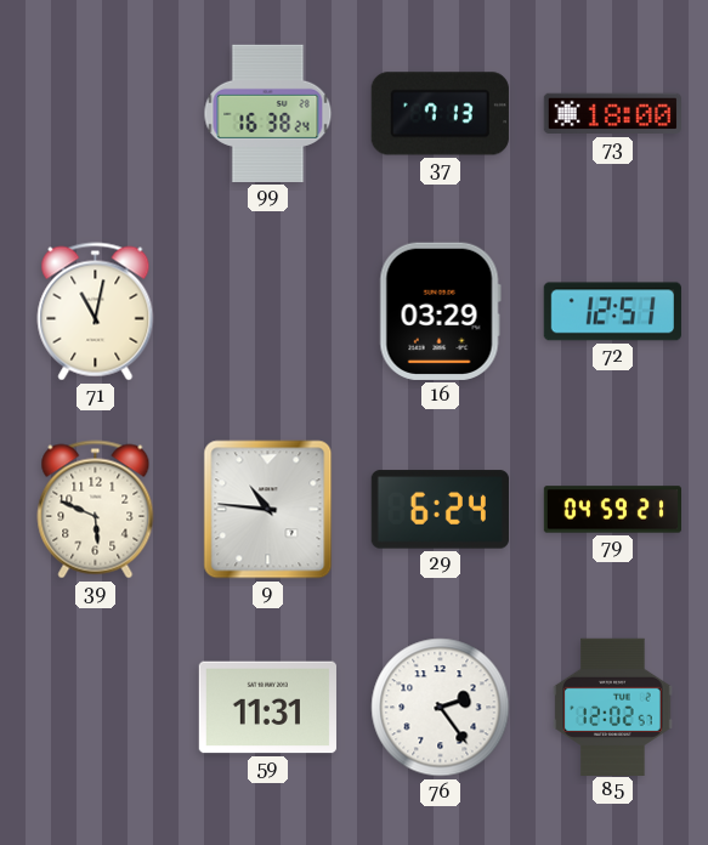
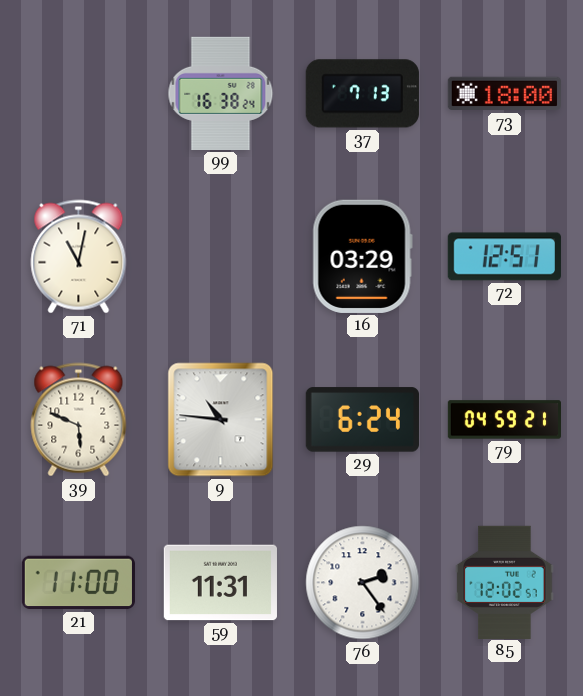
21: none -> 11:00
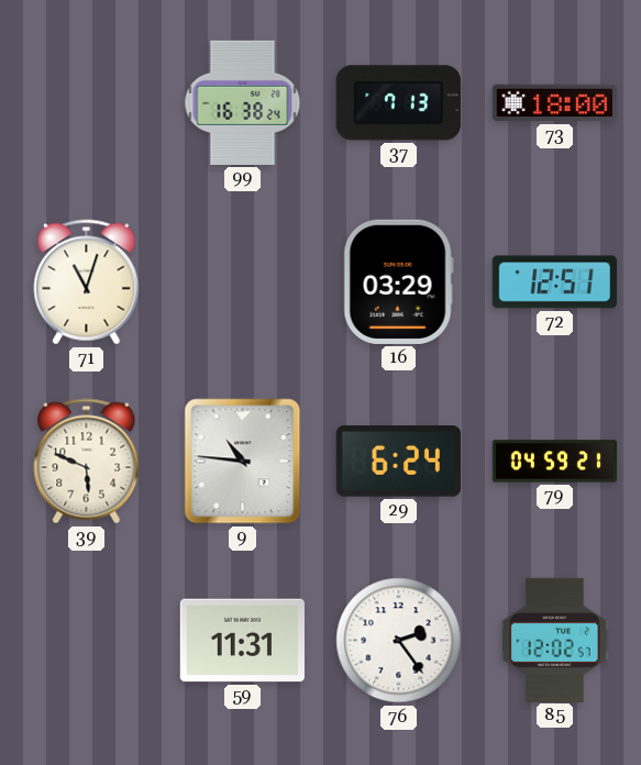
71: 11:02 -> 11:03
21: 11:00 -> none
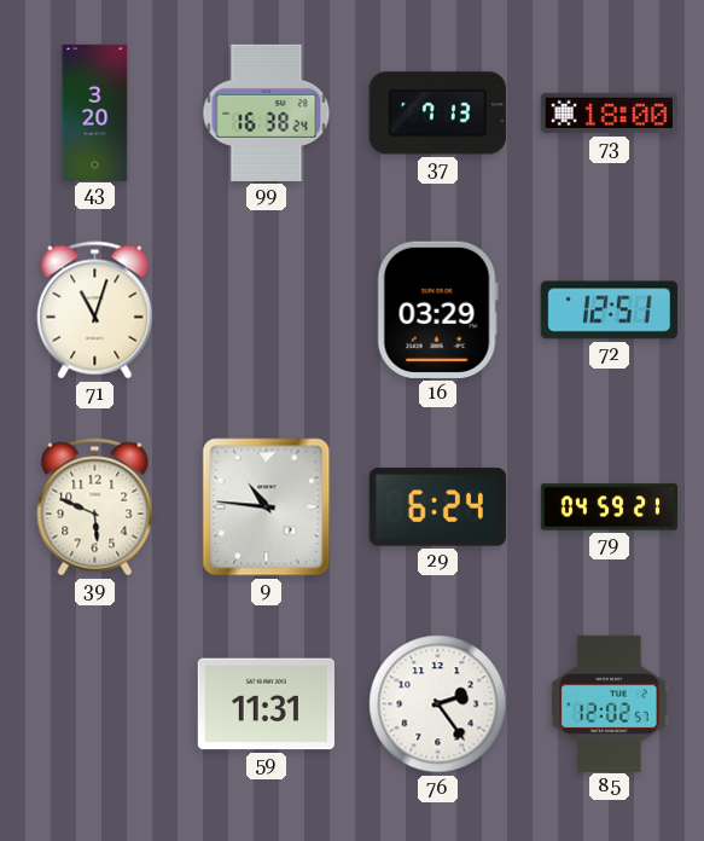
43: none -> 3:20
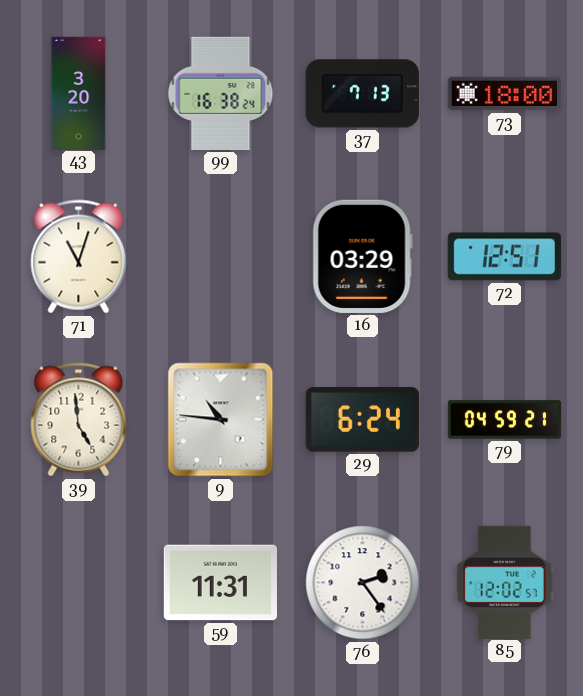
39: 5:49 -> 4:59
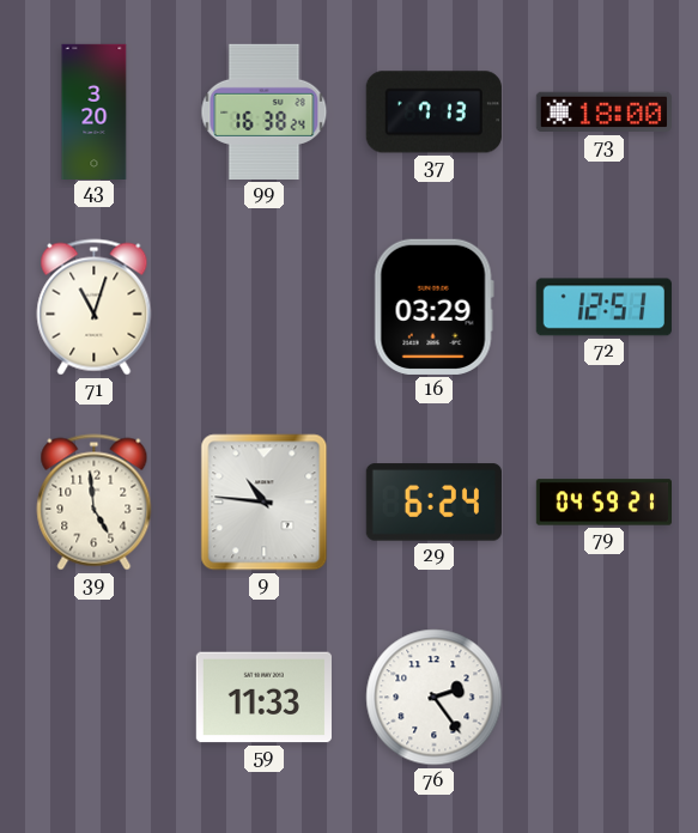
59: 11:31 -> 11:33
85: 12:02 -> none
